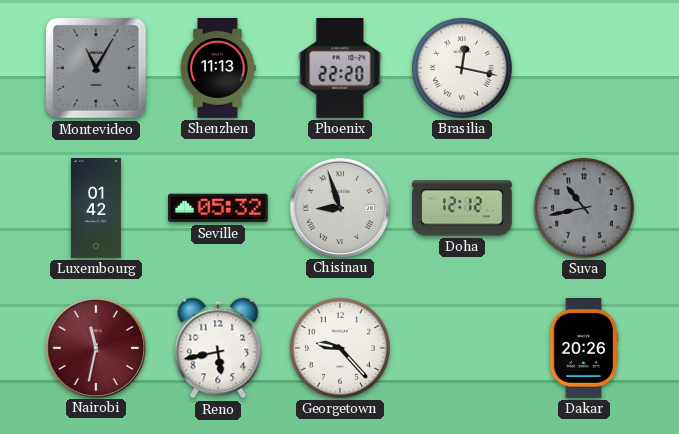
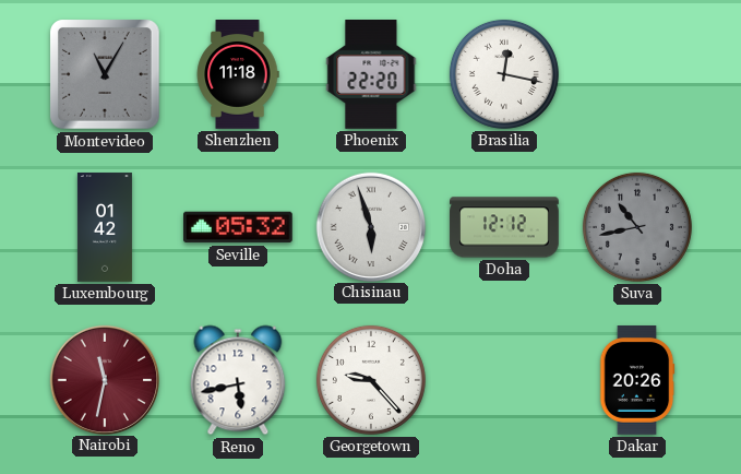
Shenzhen: 11:13 -> 11:18
Chisinau: 8:57 -> 5:57
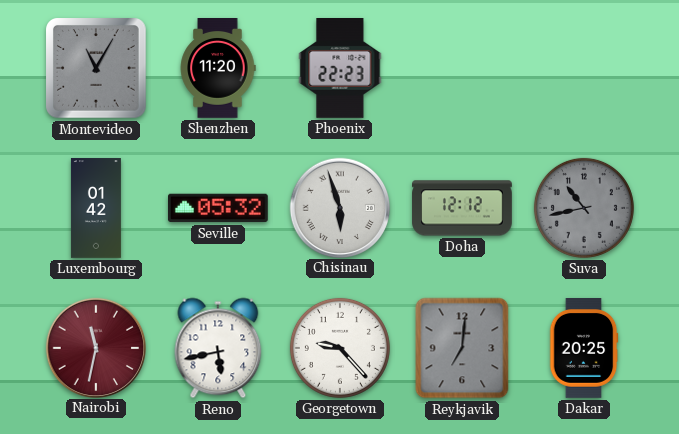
Shenzhen: 11:18 -> 11:20
Phoenix: 22:20 -> 22:23
Brasilia: 12:17 -> none
Reykjavik: none -> 7:01
Dakar: 20:26 -> 20:25
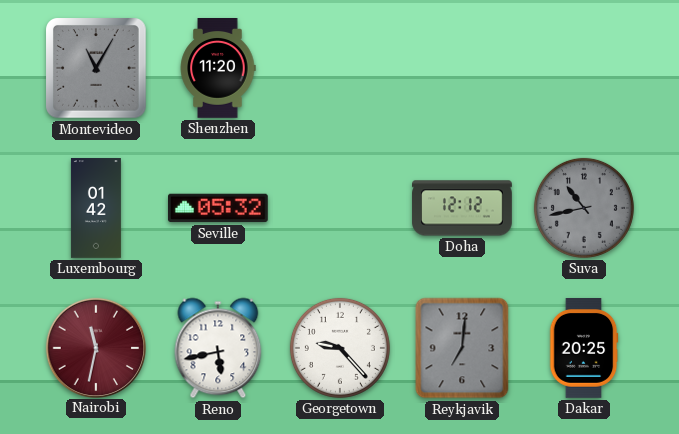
Phoenix: 22:23 -> none
Chisinau: 5:57 -> none
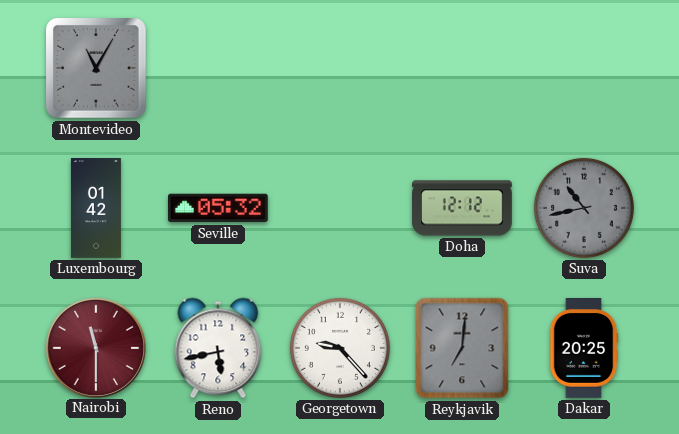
Shenzhen: 11:20 -> none
Nairobi: 11:32 -> 11:30
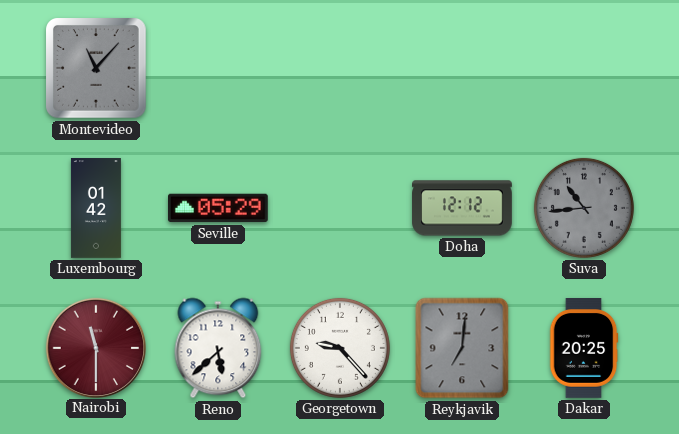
Montevideo: 11:05 -> 11:07
Seville: 05:32 -> 05:29
Suva: 10:43 -> 10:44
Reno: 5:43 -> 5:38
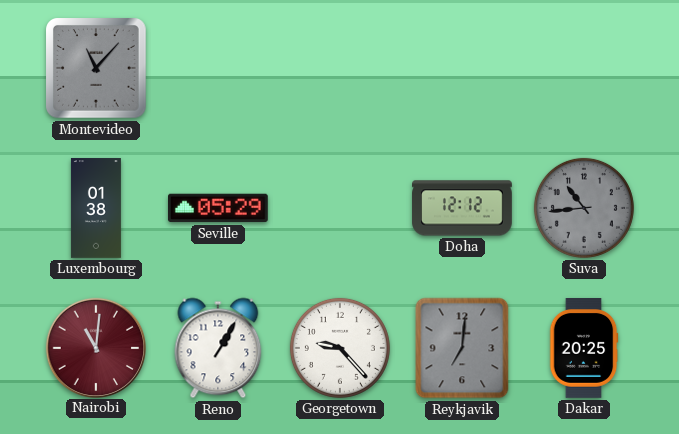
Luxembourg: 01:42 -> 01:38
Nairobi: 11:30 -> 11:01
Reno: 5:38 -> 1:05
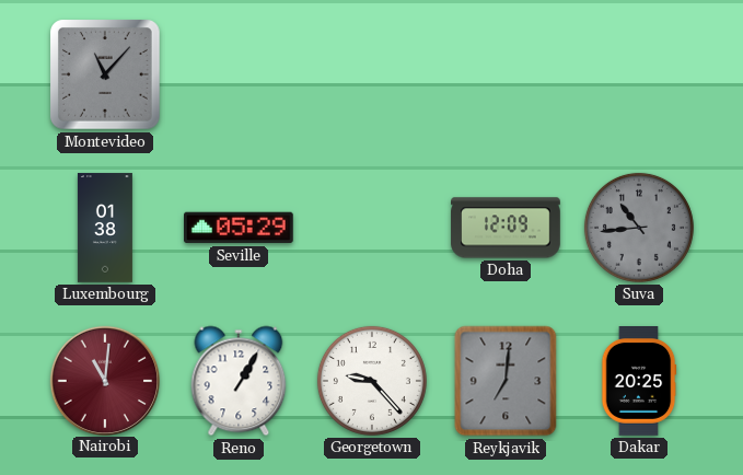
Doha: 12:12 -> 12:09
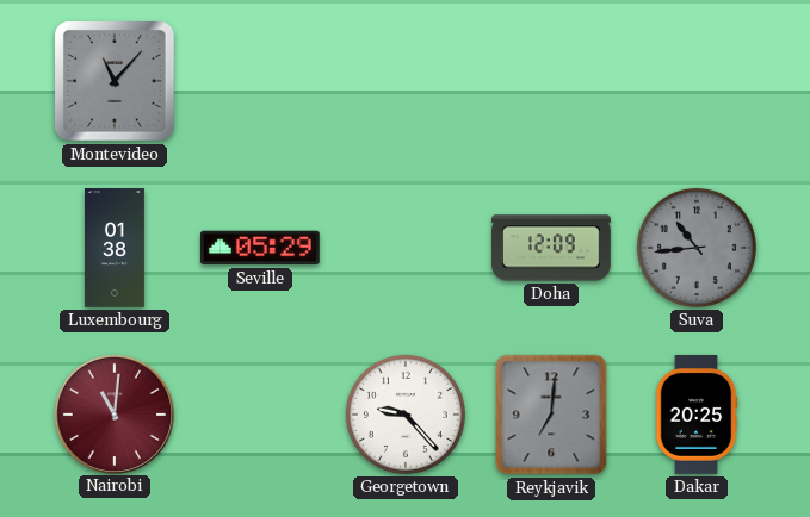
Reno: 1:05 -> none
